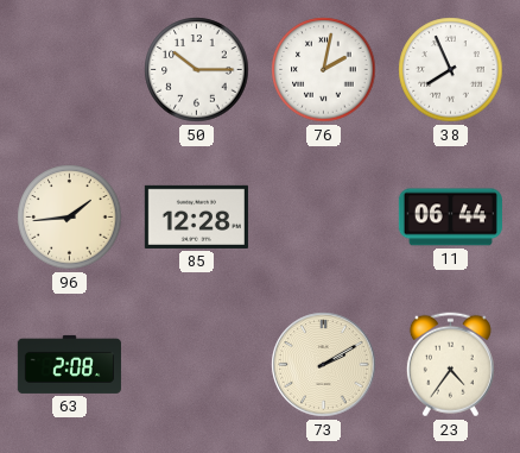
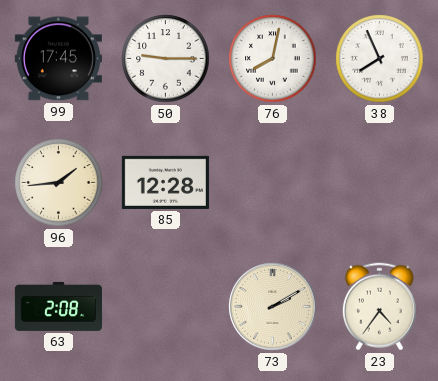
99: none -> 17:45
50: 10:15 -> 9:15
76: 2:02 -> 8:02
11: 06:44 -> none
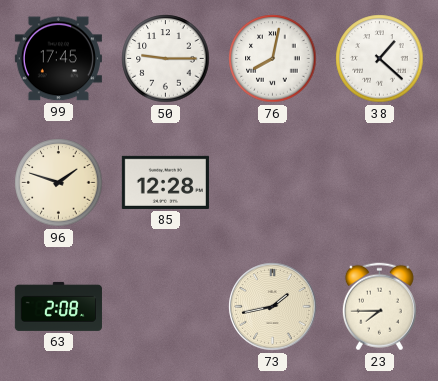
38: 7:56 -> 1:22
96: 1:44 -> 1:48
73: 2:10 -> 1:43
23: 4:36 -> 7:45
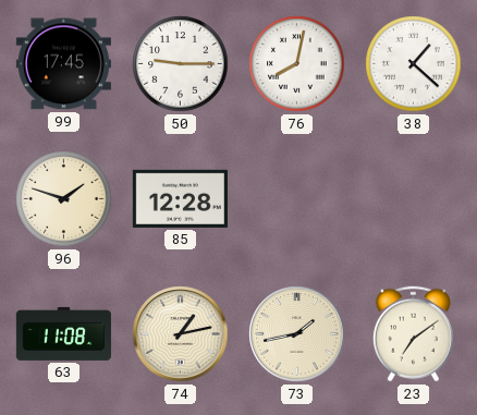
63: 2:08 -> 11:08
74: none -> 1:13
23: 7:45 -> 7:09
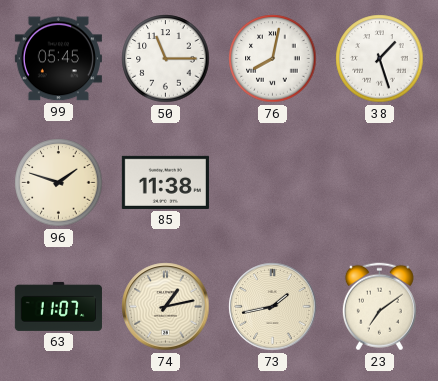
99: 17:45 -> 05:45
50: 9:15 -> 11:15
38: 1:22 -> 1:27
85: 12:28 -> 11:38
63: 11:08 -> 11:07
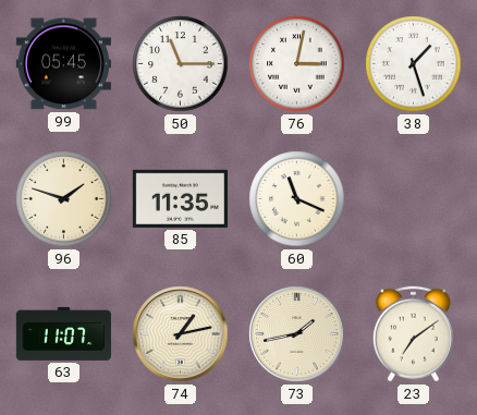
76: 8:02 -> 3:02
85: 11:38 -> 11:35
60: none -> 11:19
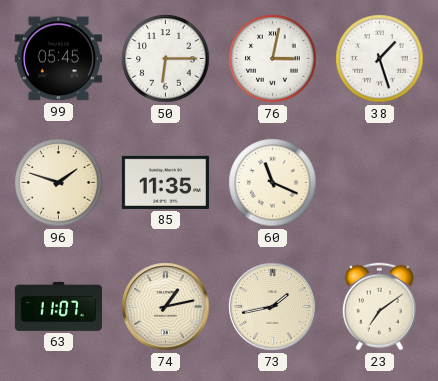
50: 11:15 -> 6:15
